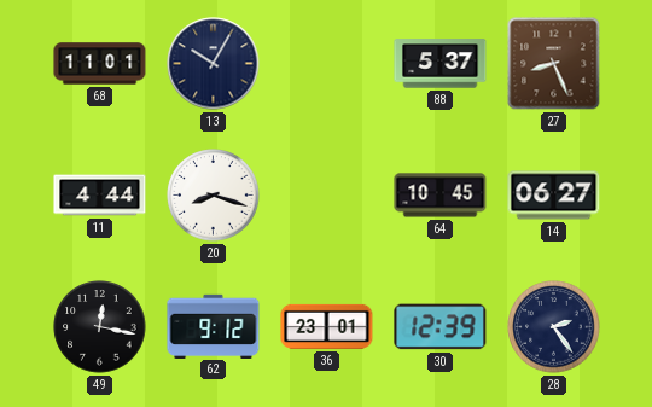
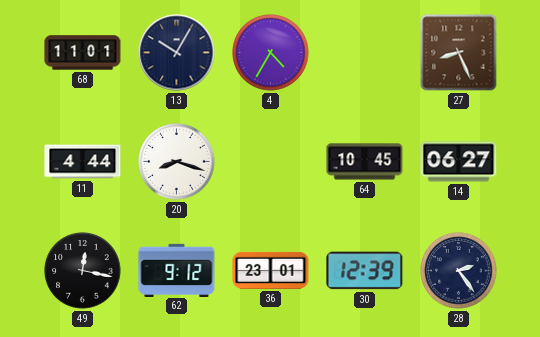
4: none -> 4:35
88: 5:37 -> none
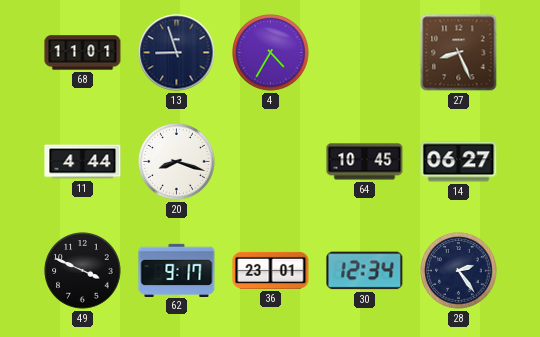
13: 10:05 -> 8:57
49: 12:17 -> 3:49
62: 9:12 -> 9:17
30: 12:39 -> 12:34
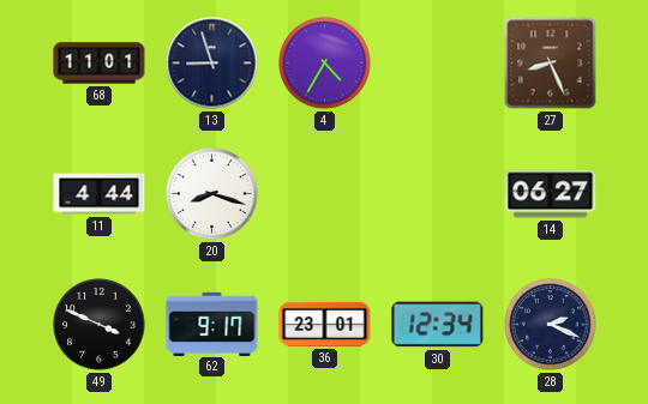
64: 10:45 -> none
28: 2:24 -> 2:19
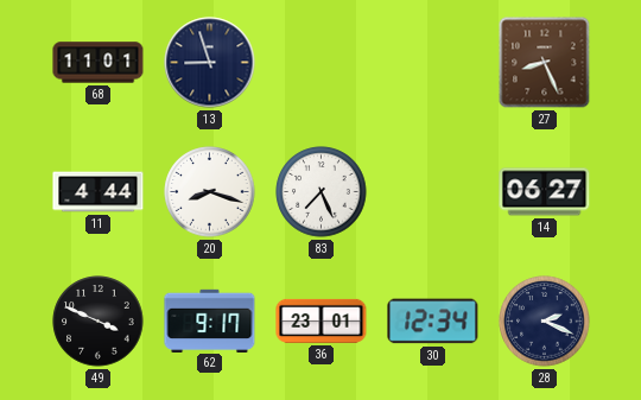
4: 4:35 -> none
83: none -> 7:26
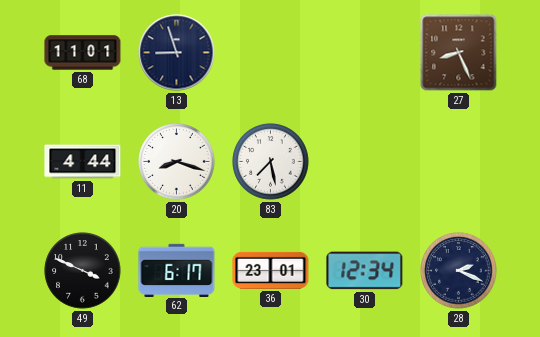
83: 7:26 -> 7:28
14: 06:27 -> none
62: 9:17 -> 6:17
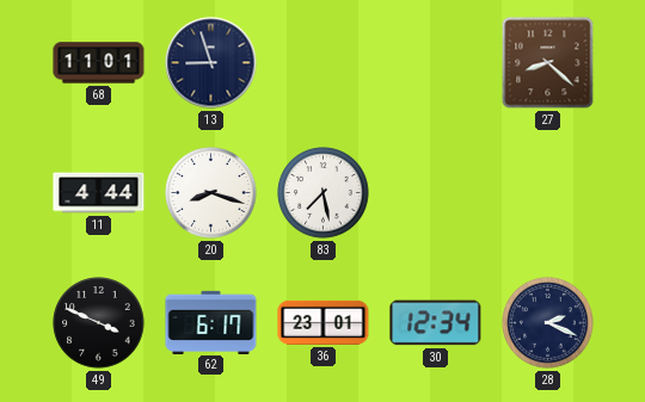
27: 8:26 -> 8:22
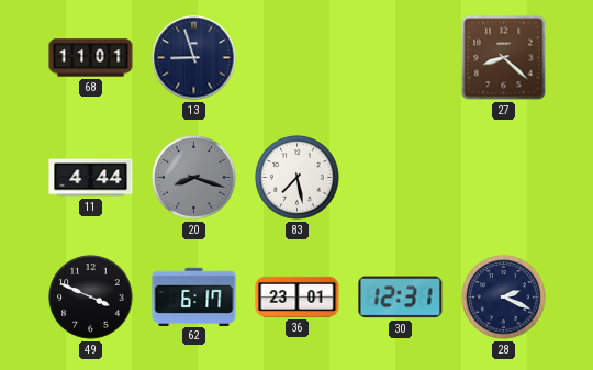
20 dial: white -> grey
30: 12:34 -> 12:31
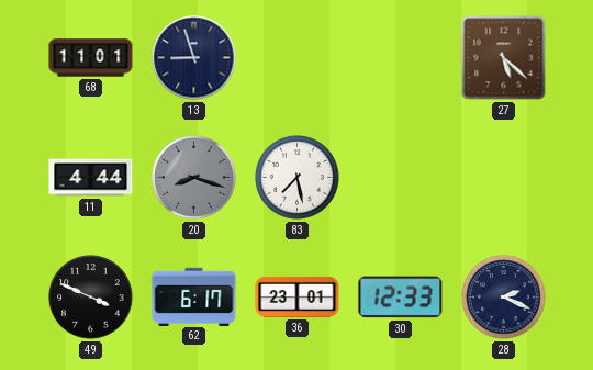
27: 8:22 -> 5:22
30: 12:31 -> 12:33
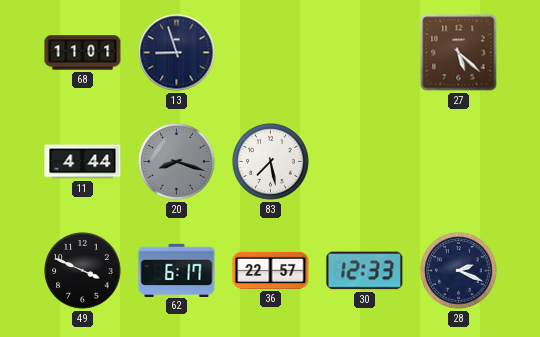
36: 23:01 -> 22:57
